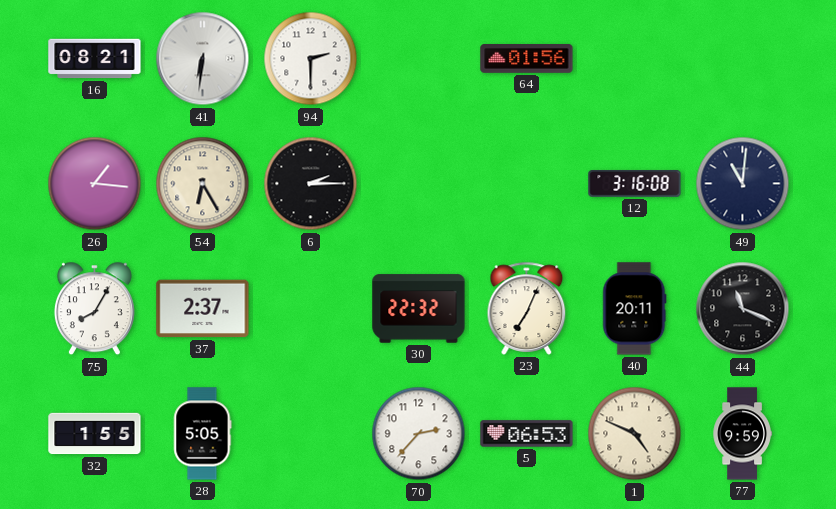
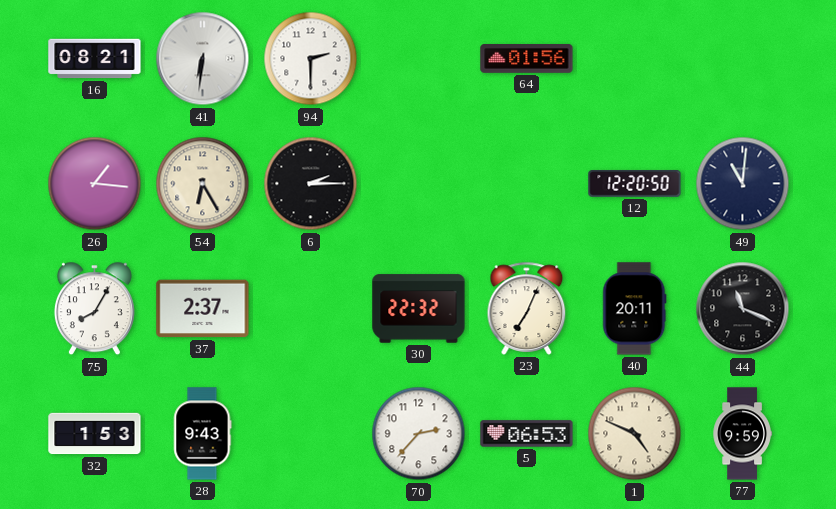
12: 3:16 -> 12:20
32: 1:55 -> 1:53
28: 5:05 -> 9:43
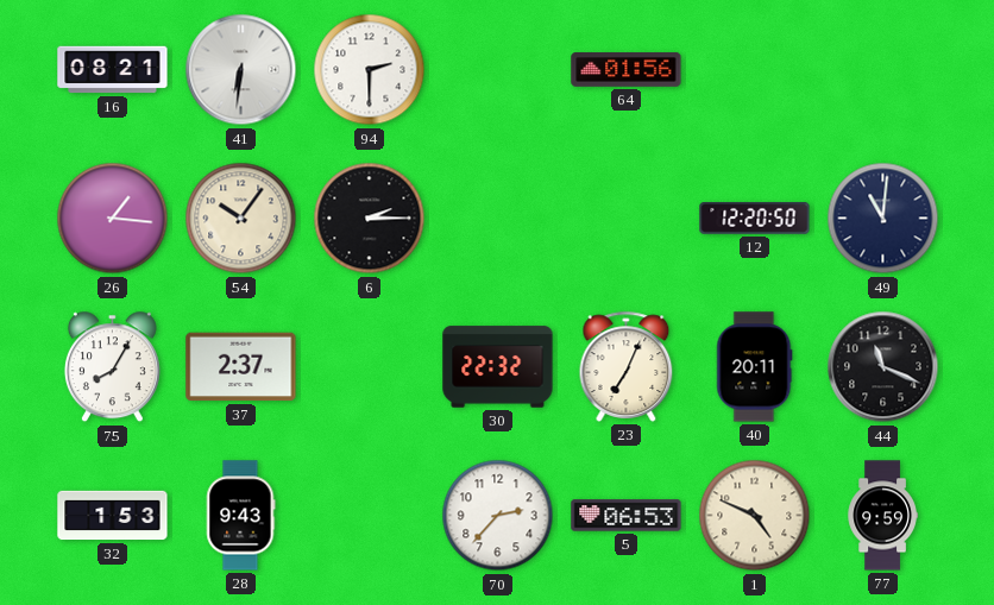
54: 6:25 -> 10:06
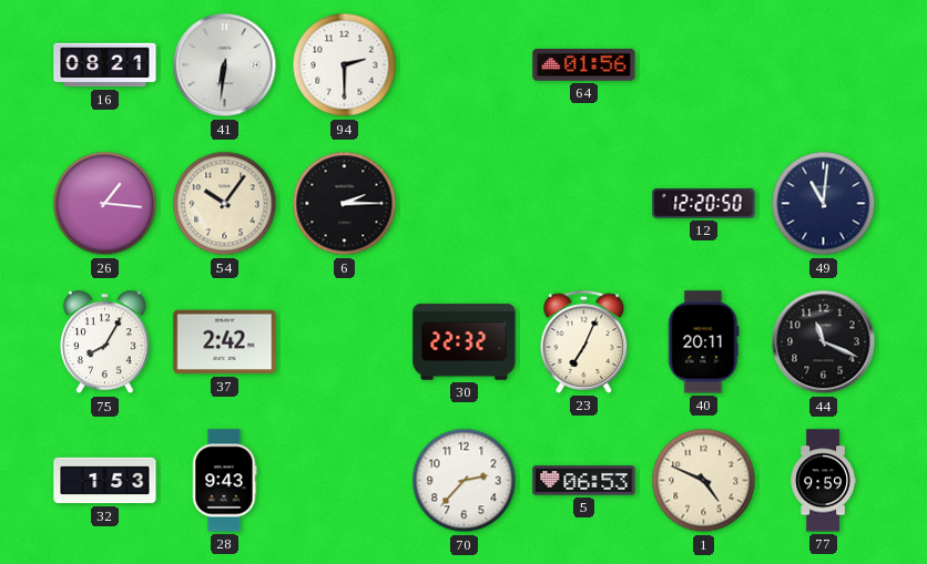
37: 2:37 -> 2:42
